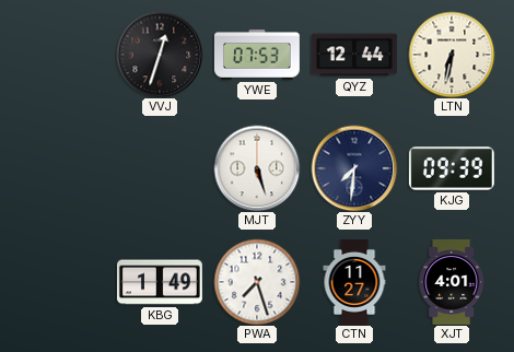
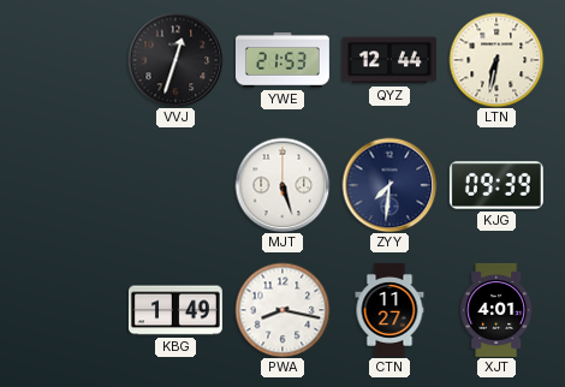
YWE: 07:53 -> 21:53
PWA: 7:27 -> 8:17
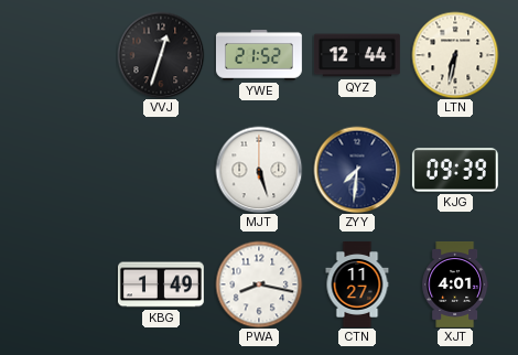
YWE: 21:53 -> 21:52
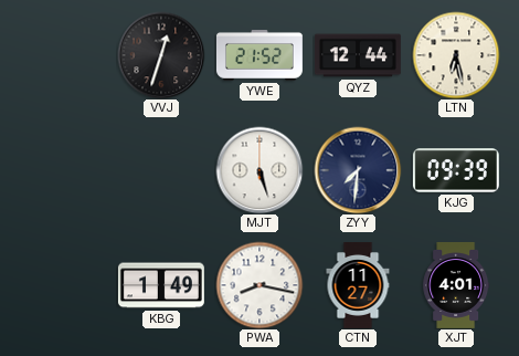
LTN: 6:32 -> 6:28
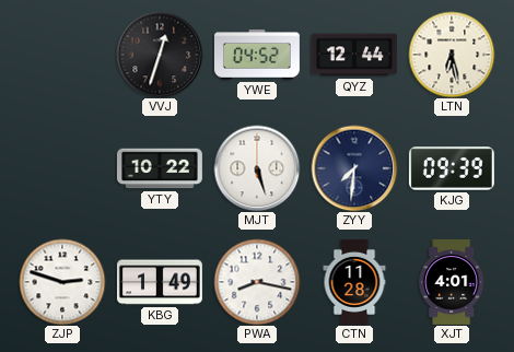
YWE: 21:52 -> 04:52
YTY: none -> 10:22
ZJP: none -> 2:48
CTN: 11:27 -> 11:28
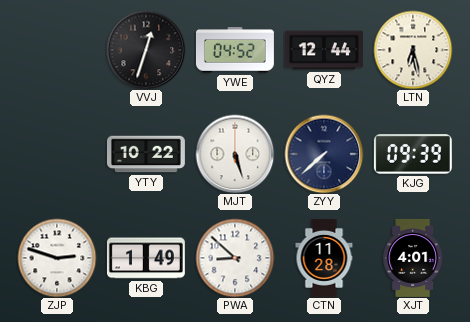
ZYY: 7:31 -> 7:38
PWA: 8:17 -> 8:52
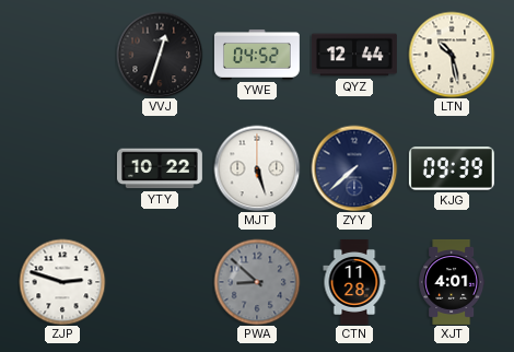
LTN: 6:28 -> 10:28
KBG: 1:49 -> none
PWA dial: white -> grey
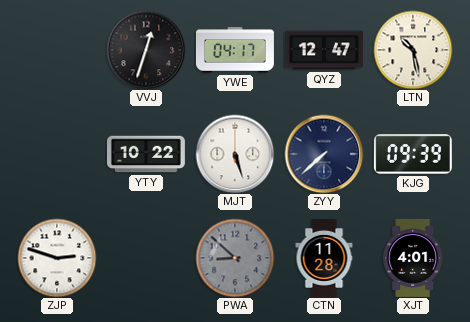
YWE: 04:52 -> 04:17
QYZ: 12:44 -> 12:47
